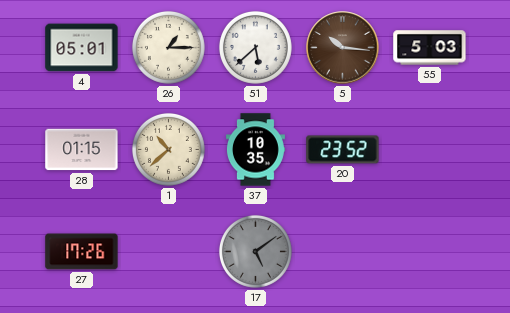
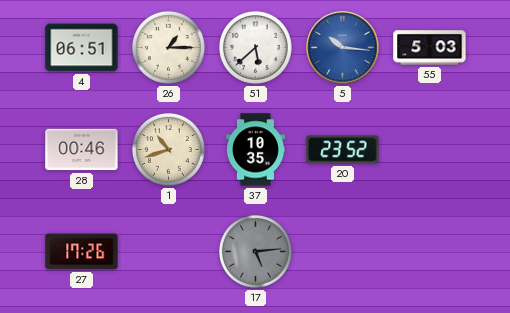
4: 05:01 -> 06:51
5 dial: brown -> blue
28: 01:15 -> 00:46
1: 10:38 -> 10:42
17: 5:09 -> 5:14
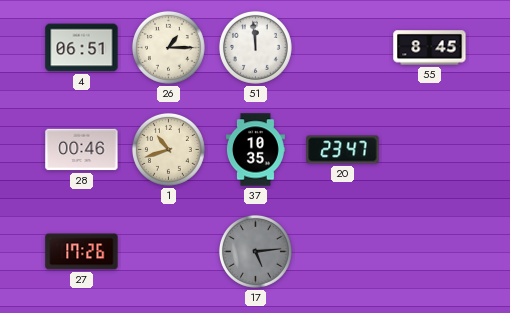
51: 5:38 -> 11:59
5: 10:16 -> none
55: 5:03 -> 8:45
20: 23:52 -> 23:47
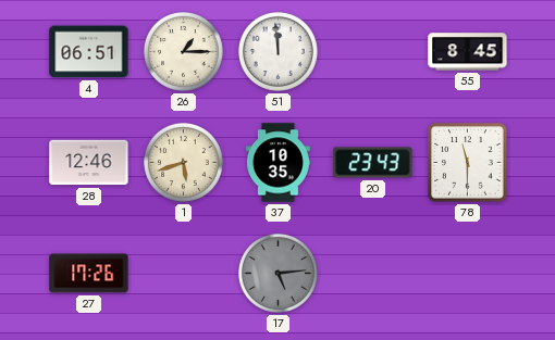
28: 00:46 -> 12:46
1: 10:42 -> 5:42
20: 23:47 -> 23:43
78: none -> 11:30
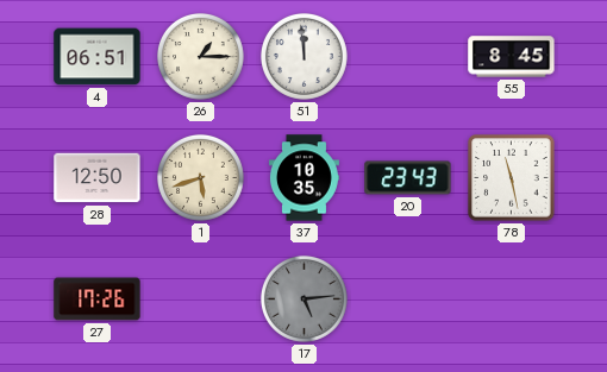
28: 12:46 -> 12:50
78: 11:30 -> 11:28
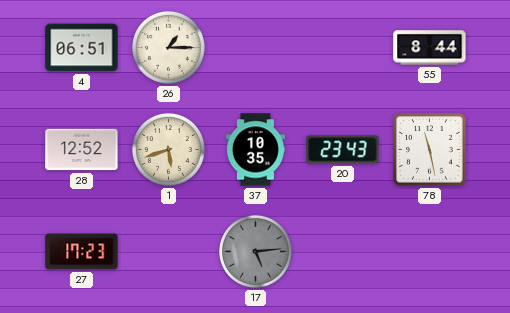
51: 11:59 -> none
55: 8:45 -> 8:44
28: 12:50 -> 12:52
27: 17:26 -> 17:23
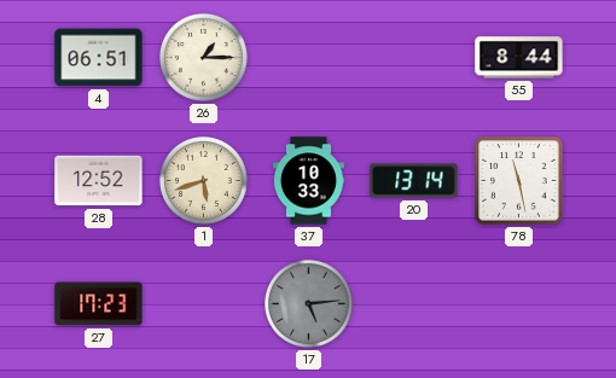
37: 10:35 -> 10:33
20: 23:43 -> 13:14
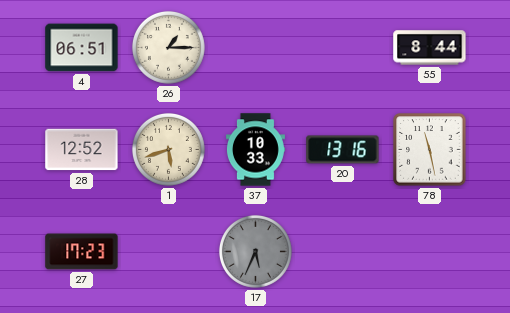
20: 13:14 -> 13:16
17: 5:14 -> 5:34
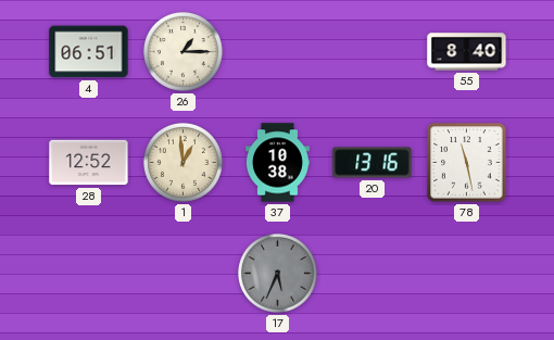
55: 8:44 -> 8:40
1: 5:42 -> 12:59
37: 10:33 -> 10:38
27: 17:23 -> none
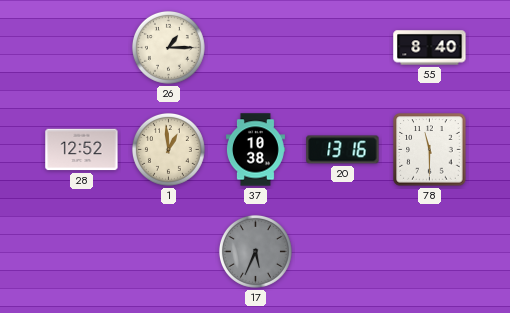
4: 06:51 -> none
78: 11:28 -> 11:30
